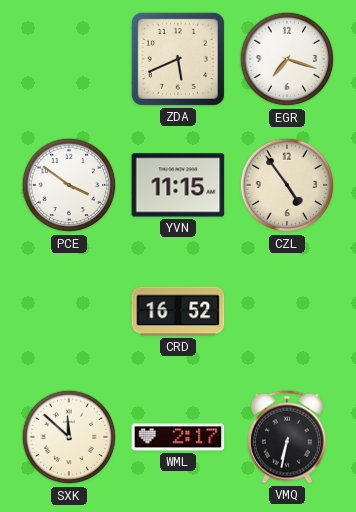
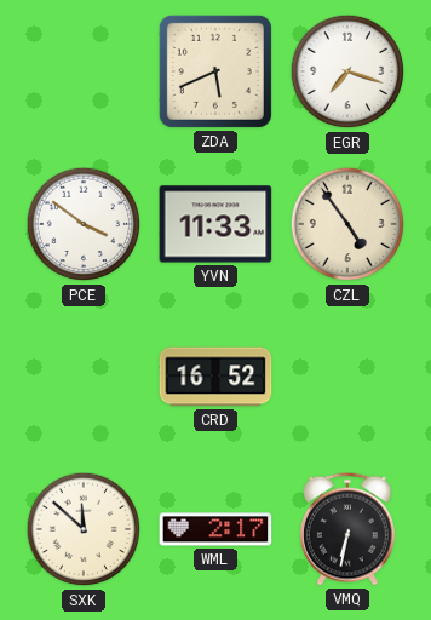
YVN: 11:15 -> 11:33
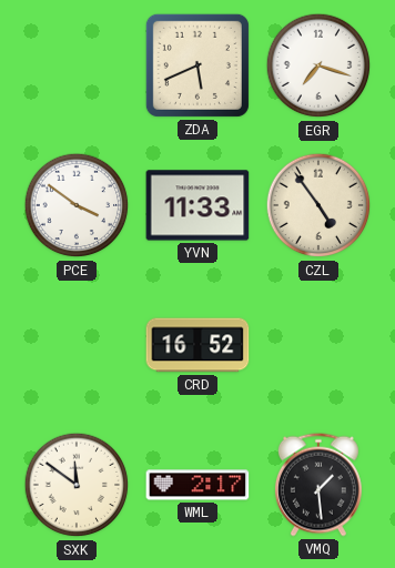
SXK: 11:52 -> 11:51
VMQ: 6:32 -> 1:29
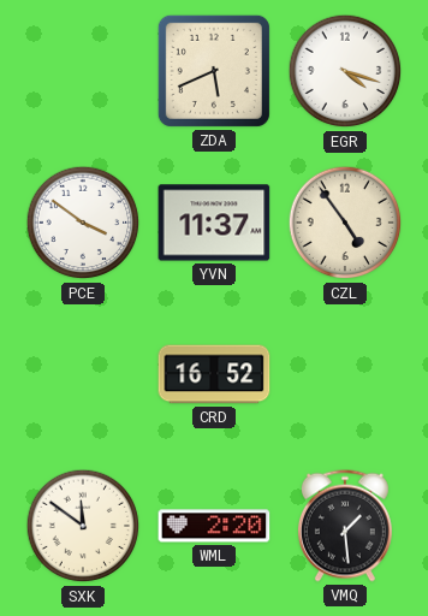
EGR: 7:18 -> 4:18
YVN: 11:33 -> 11:37
WML: 2:17 -> 2:20
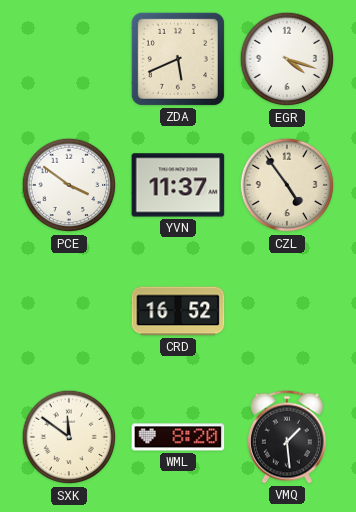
WML: 2:20 -> 8:20
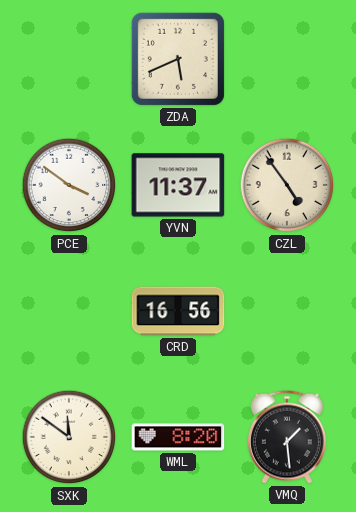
EGR: 4:18 -> none
CRD: 16:52 -> 16:56
